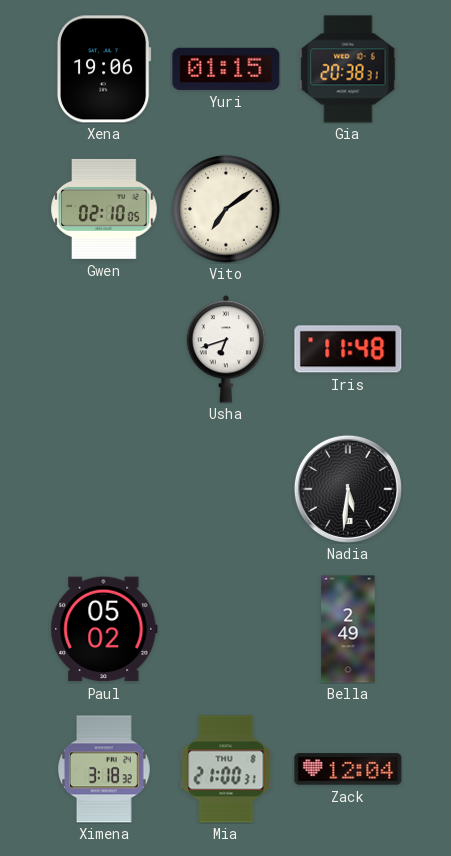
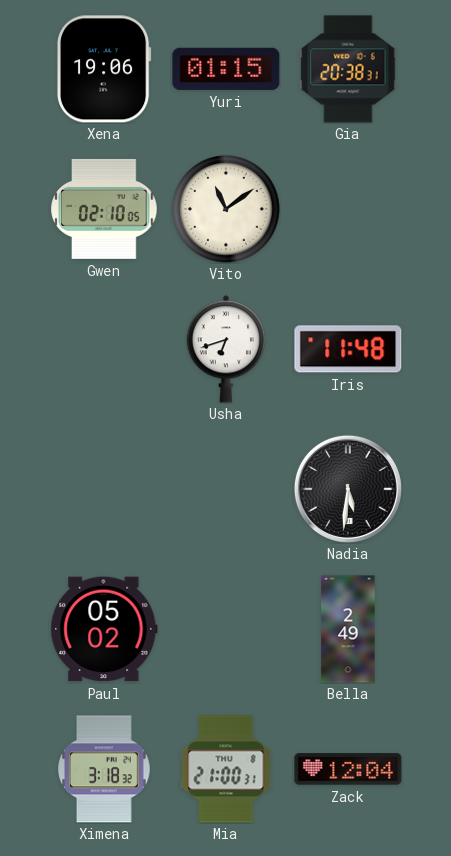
Vito: 7:09 -> 11:09
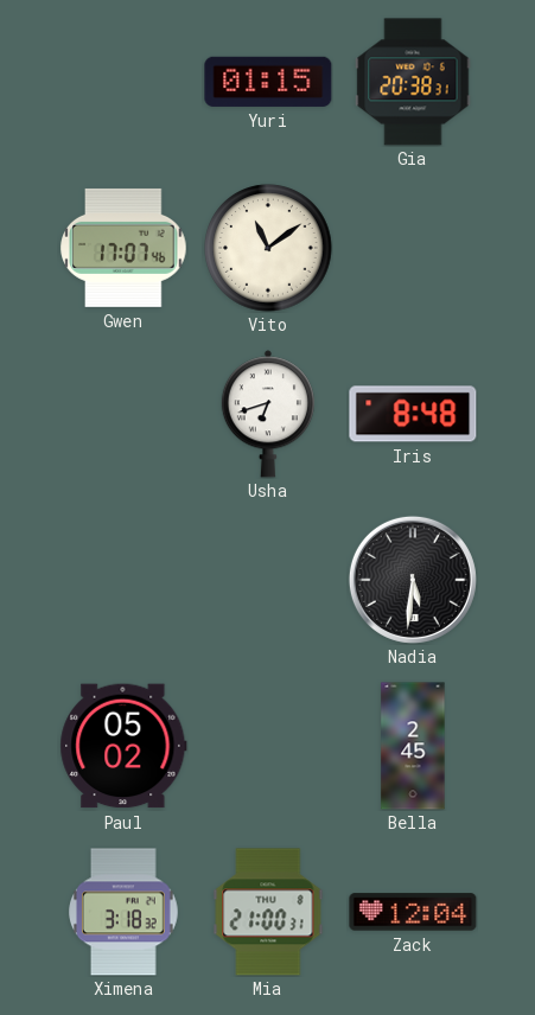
Xena: 19:06 -> none
Gwen: 02:10 -> 17:07
Iris: 11:48 -> 8:48
Bella: 2:49 -> 2:45
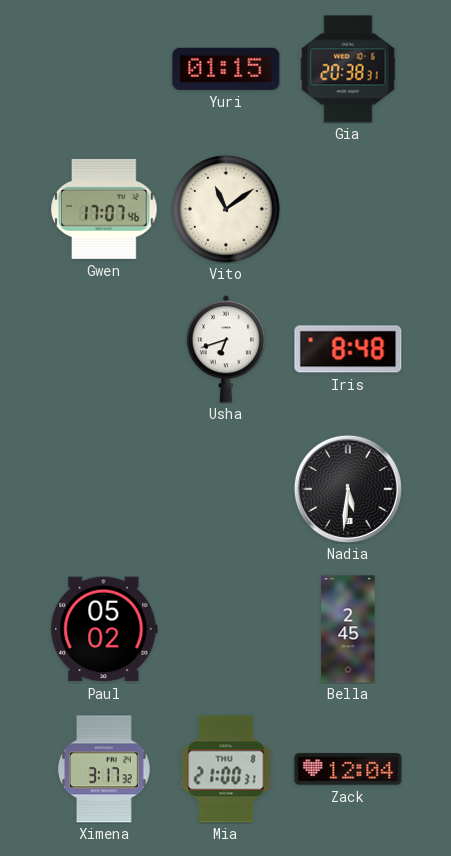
Ximena: 3:18 -> 3:17
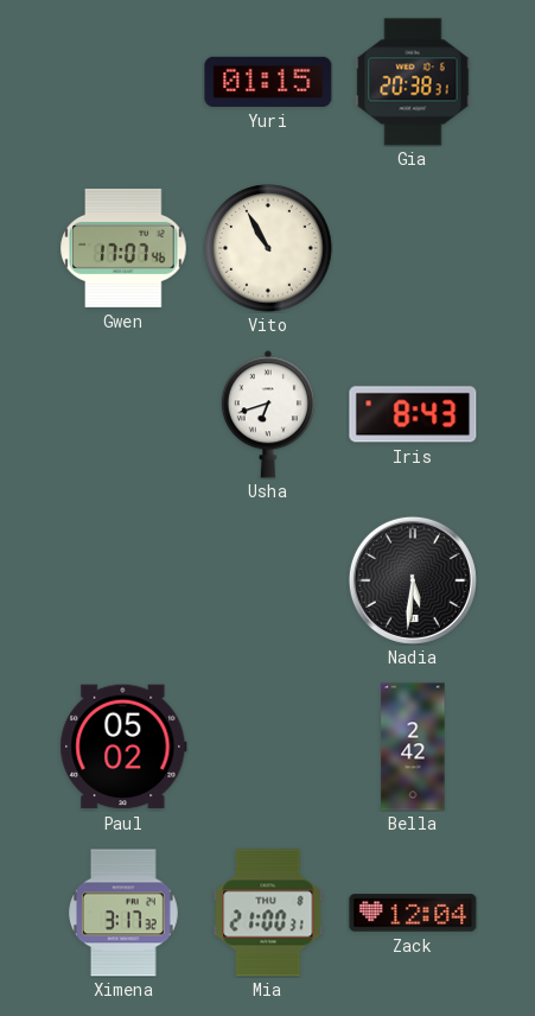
Vito: 11:09 -> 10:55
Iris: 8:48 -> 8:43
Bella: 2:45 -> 2:42
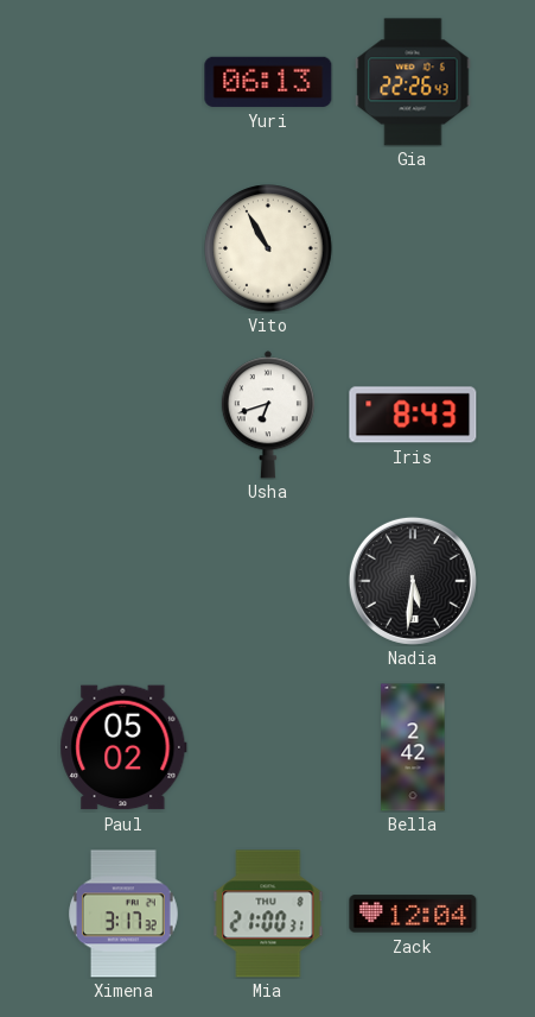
Yuri: 01:15 -> 06:13
Gia: 20:38 -> 22:26
Gwen: 17:07 -> none
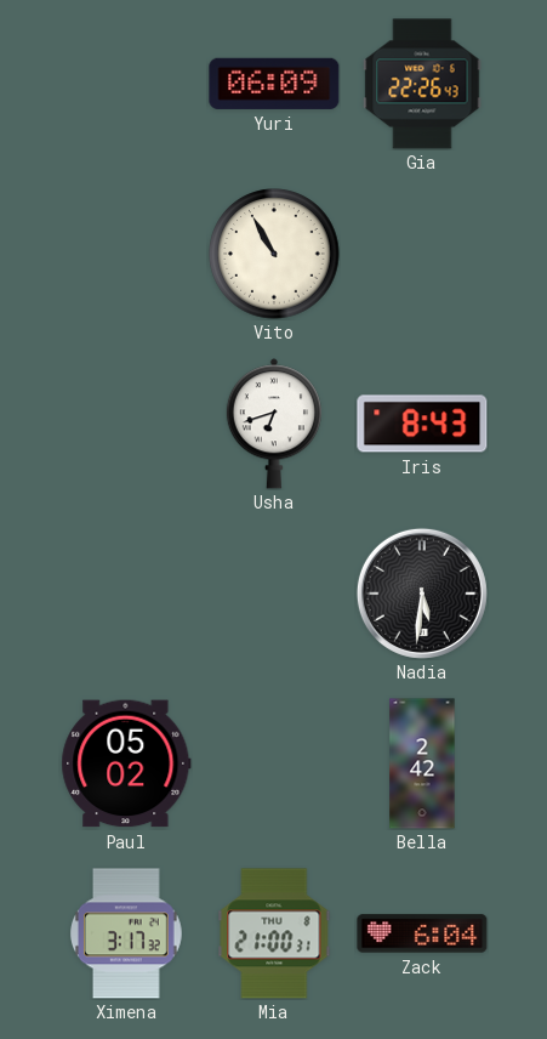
Yuri: 06:13 -> 06:09
Zack: 12:04 -> 6:04
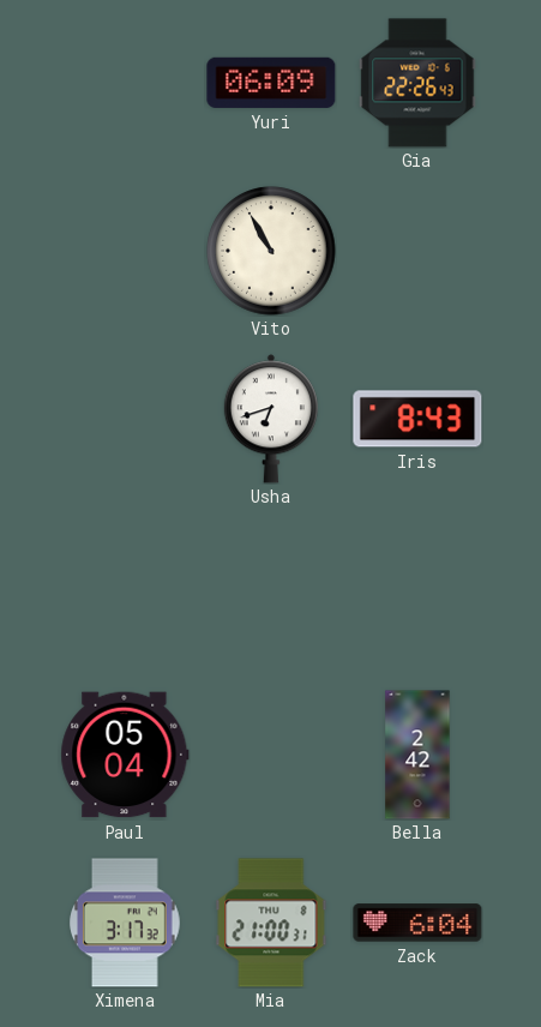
Nadia: 5:31 -> none
Paul: 05:02 -> 05:04
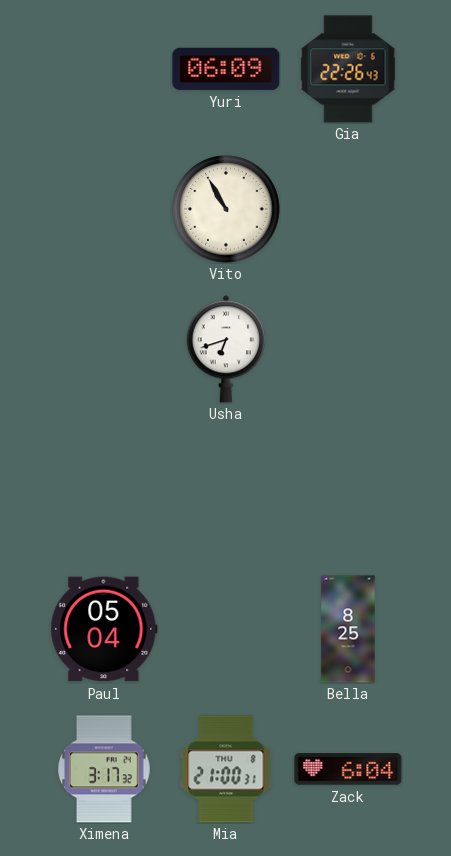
Iris: 8:43 -> none
Bella: 2:42 -> 8:25
